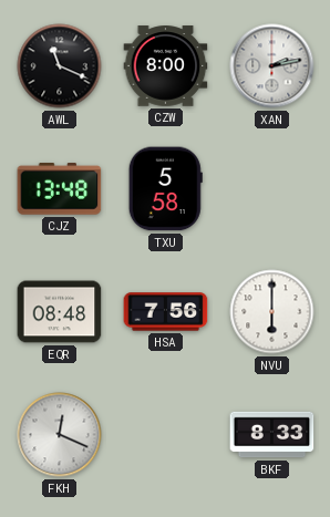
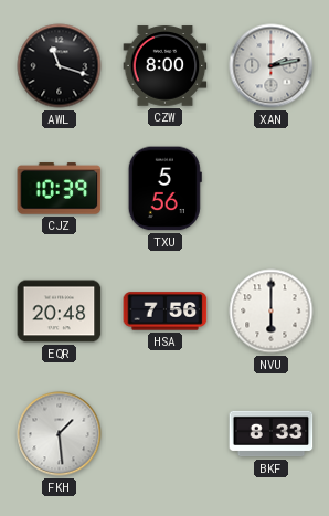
AWL: 11:19 -> 11:18
CJZ: 13:48 -> 10:39
TXU: 5:58 -> 5:56
EQR: 08:48 -> 20:48
FKH: 12:19 -> 1:29
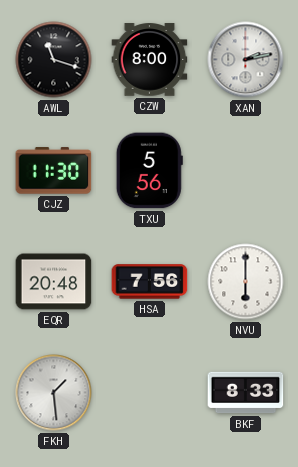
CJZ: 10:39 -> 11:30
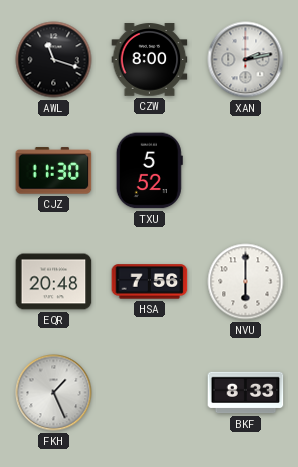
TXU: 5:56 -> 5:52
FKH: 1:29 -> 1:26
